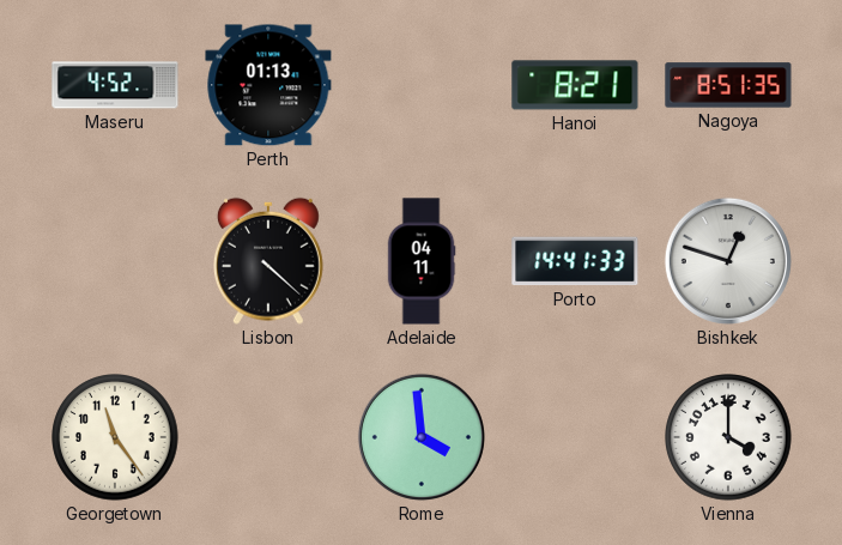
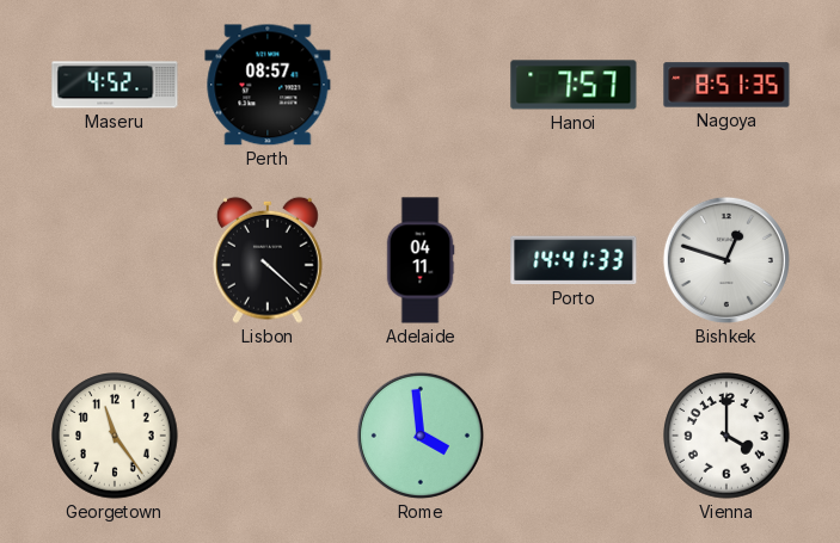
Perth: 01:13 -> 08:57
Hanoi: 8:21 -> 7:57
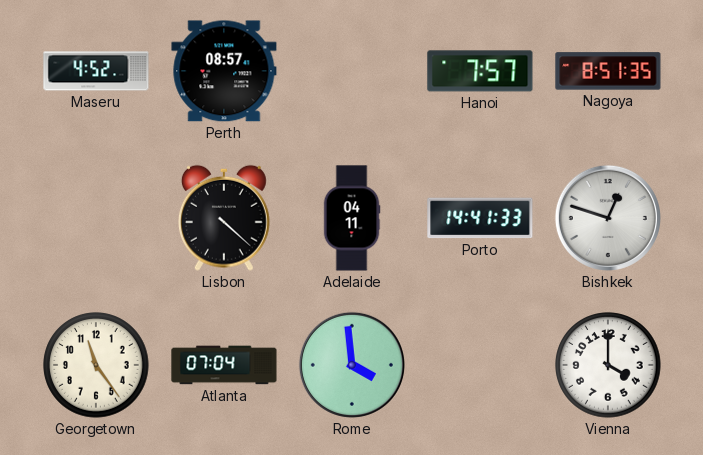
Atlanta: none -> 07:04
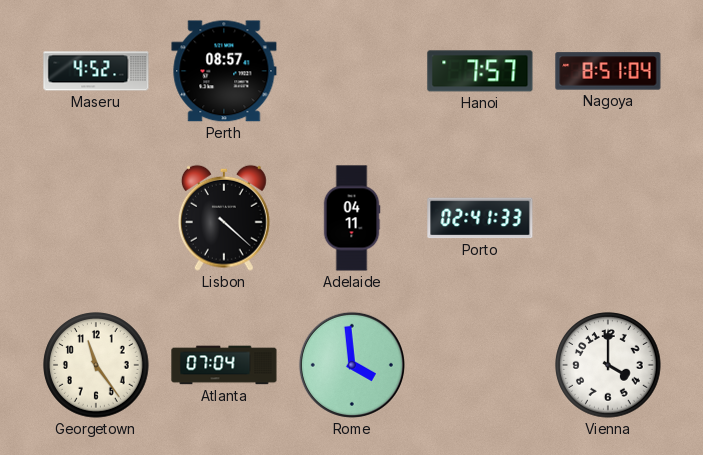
Nagoya: 8:51:35 -> 8:51:04
Porto: 14:41 -> 02:41
Bishkek: 12:48 -> none
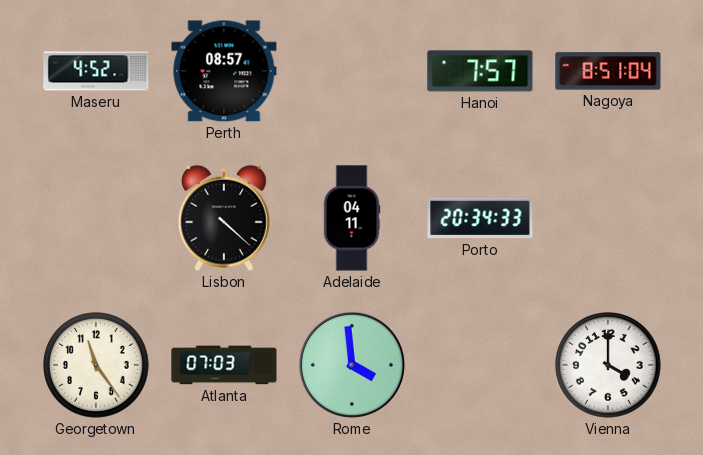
Porto: 02:41 -> 20:34
Atlanta: 07:04 -> 07:03
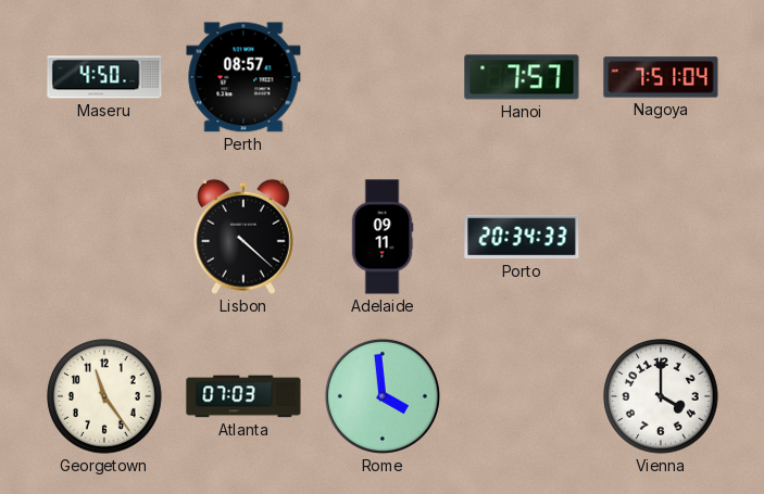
Maseru: 4:52 -> 4:50
Nagoya: 8:51 -> 7:51
Adelaide: 04:11 -> 09:11
